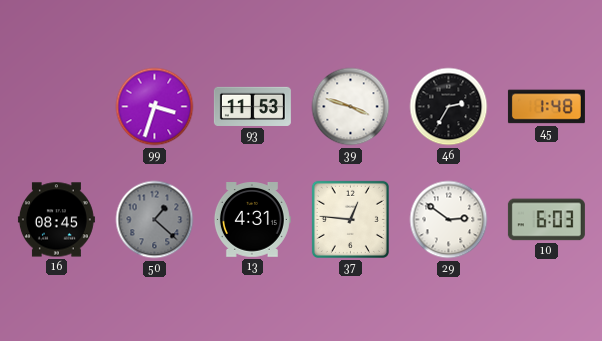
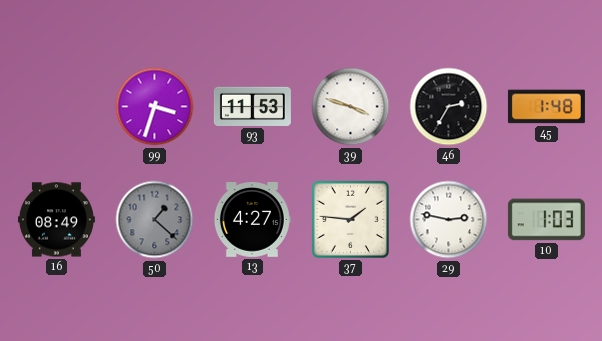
16: 08:45 -> 08:49
13: 4:31 -> 4:27
37: 12:46 -> 1:46
29: 2:51 -> 2:47
10: 6:03 -> 1:03
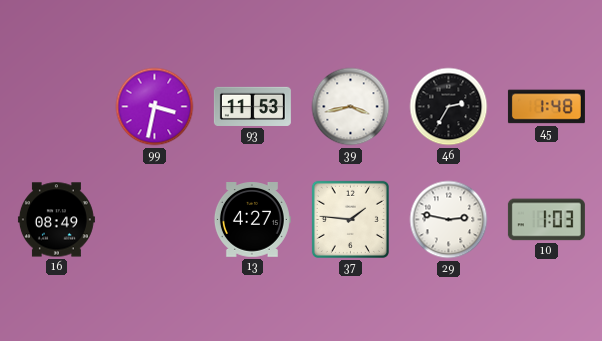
99: 3:33 -> 3:32
39: 3:48 -> 3:43
50: 1:22 -> none
